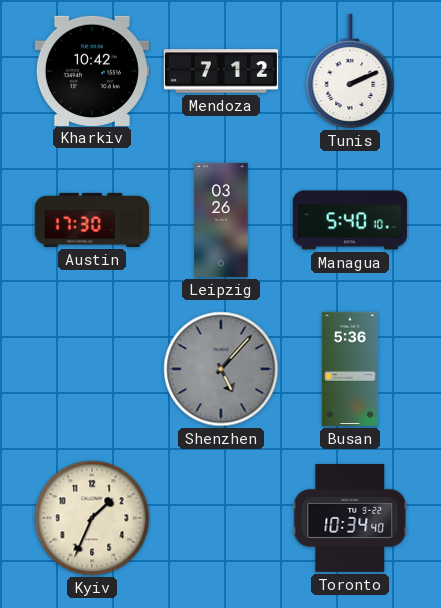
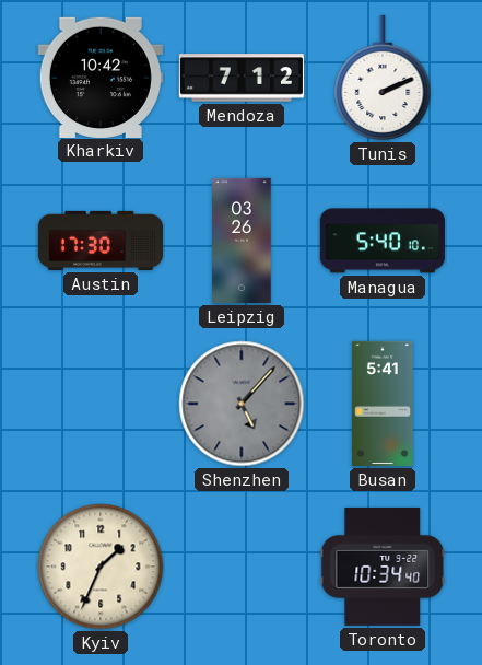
Busan: 5:36 -> 5:41
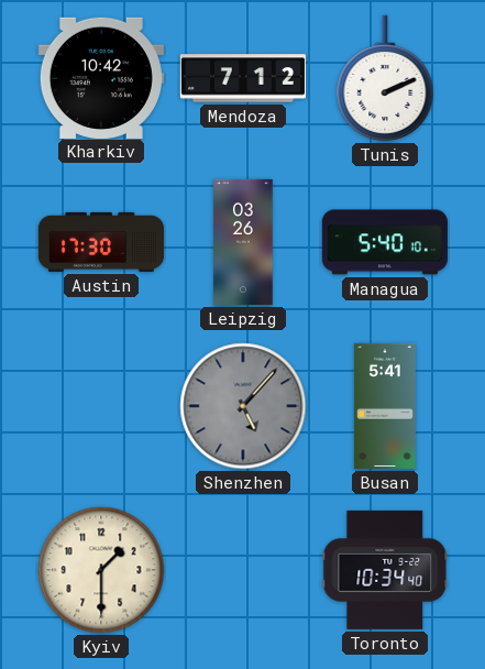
Kyiv: 1:34 -> 1:30
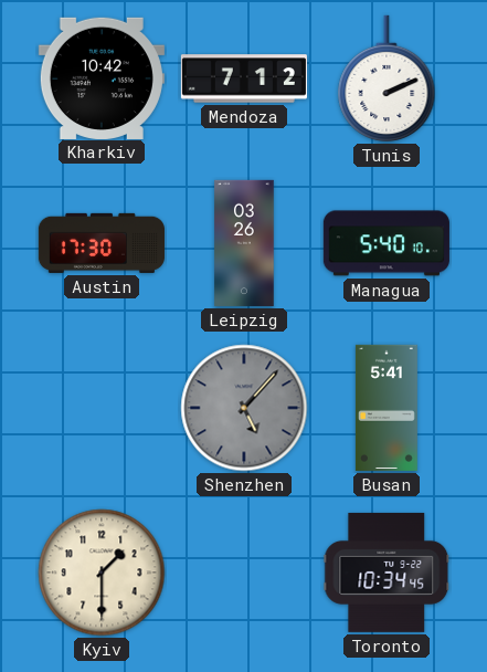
Toronto: 10:34:40 -> 10:34:45
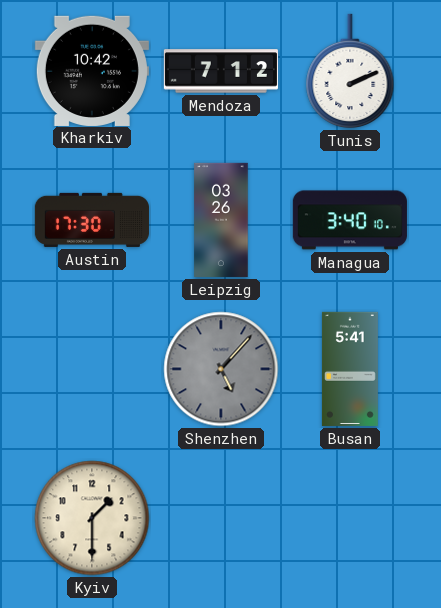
Managua: 5:40 -> 3:40
Toronto: 10:34 -> none
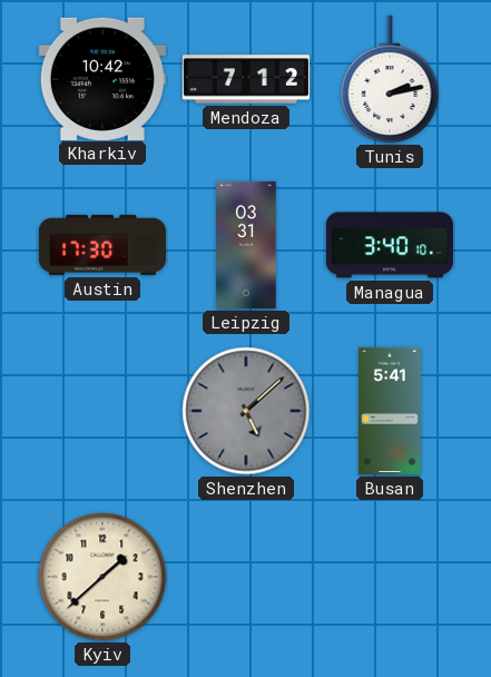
Tunis: 2:11 -> 2:13
Leipzig: 03:26 -> 03:31
Shenzhen: 5:07 -> 5:08
Kyiv: 1:30 -> 1:38
